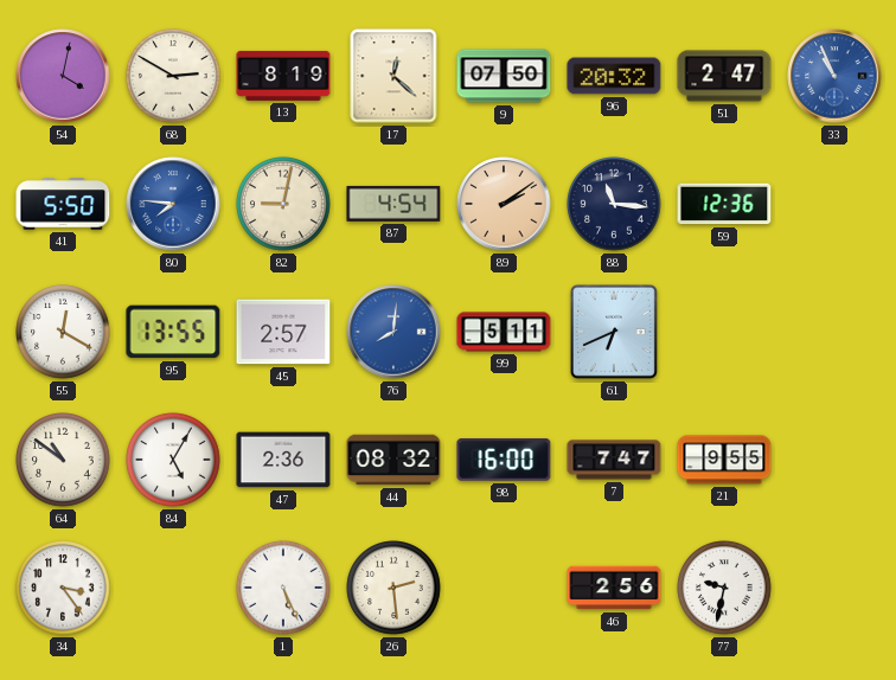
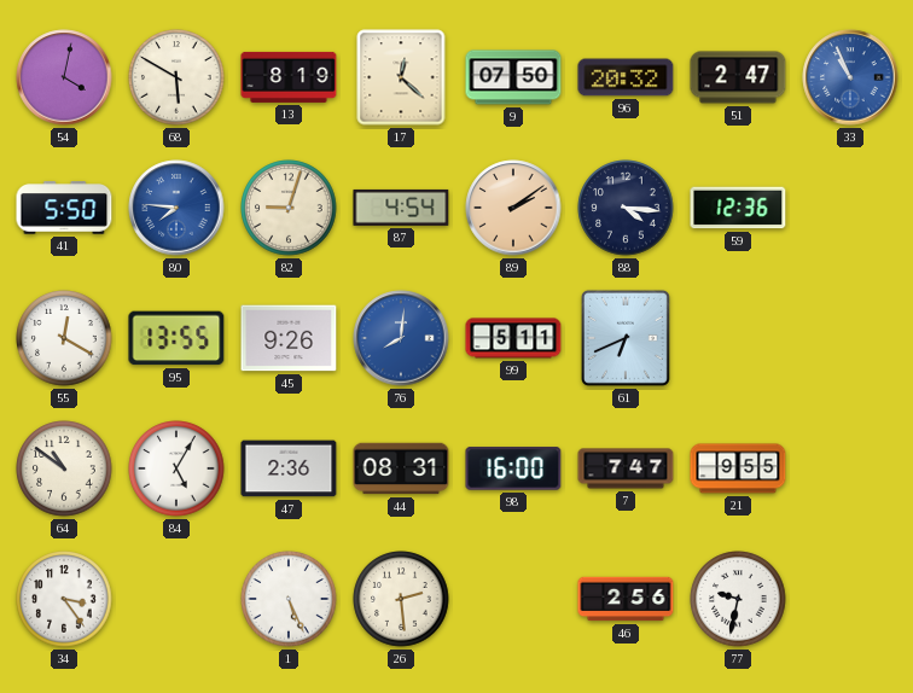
68: 2:50 -> 5:50
82: 9:02 -> 9:03
88: 11:16 -> 4:16
45: 2:57 -> 9:26
44: 08:32 -> 08:31
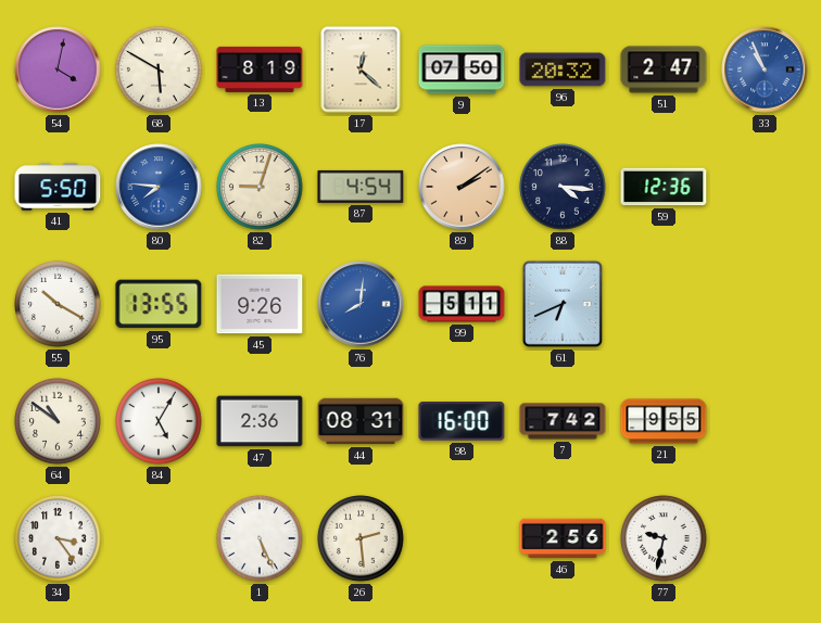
55: 12:20 -> 10:20
7: 7:47 -> 7:42
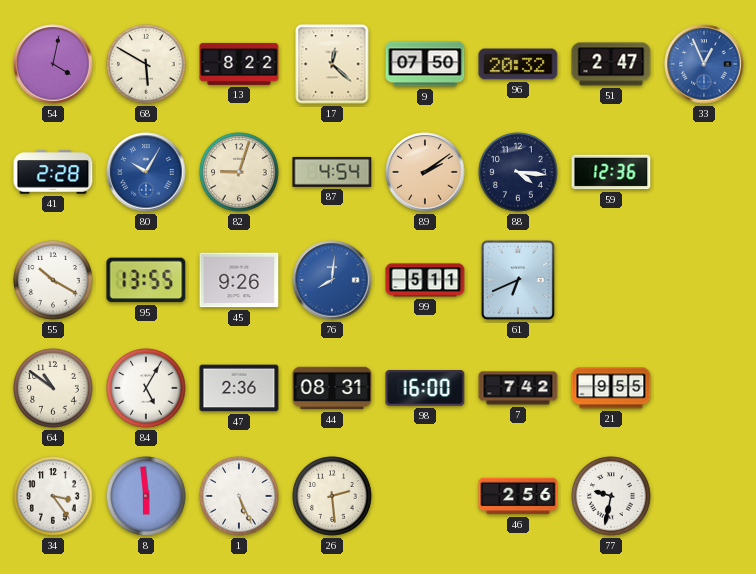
13: 8:19 -> 8:22
33: 10:56 -> 12:56
41: 5:50 -> 2:28
80: 7:46 -> 10:05
8: none -> 5:59
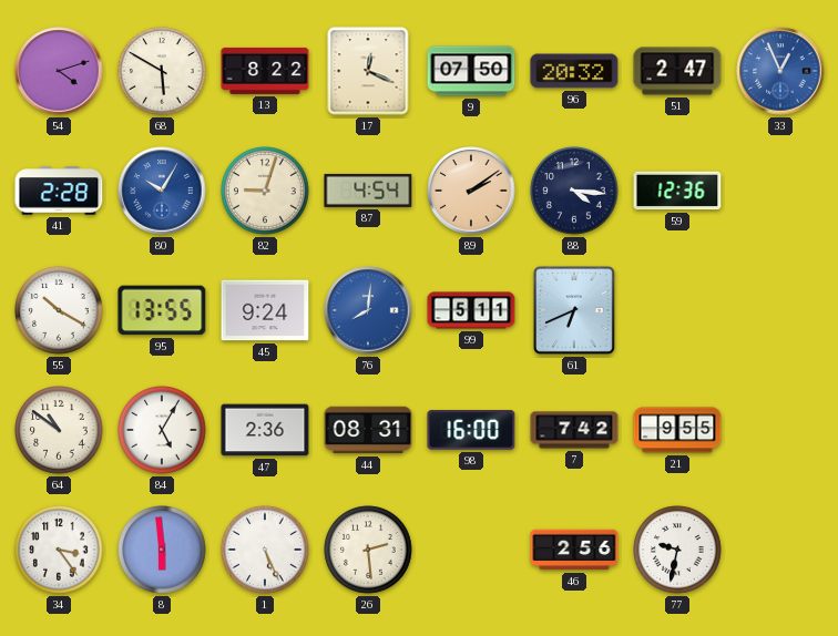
54: 4:02 -> 4:12
17: 12:22 -> 12:19
45: 9:26 -> 9:24
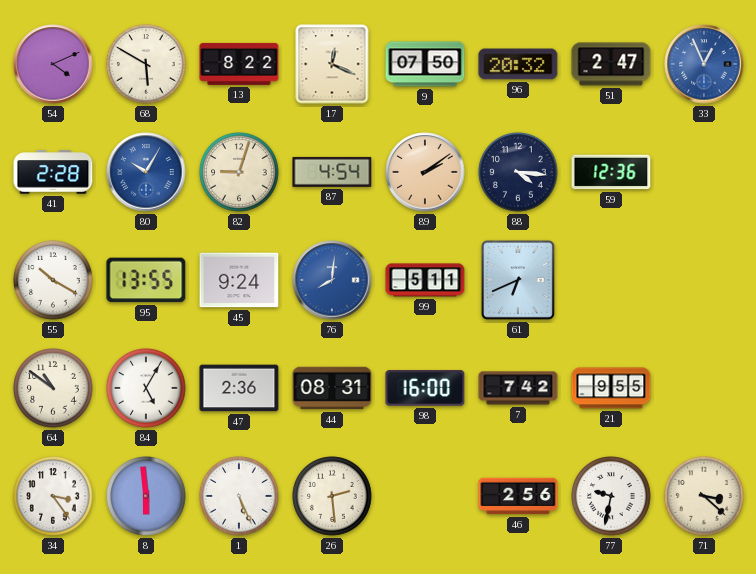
54: 4:12 -> 4:11
71: none -> 3:22
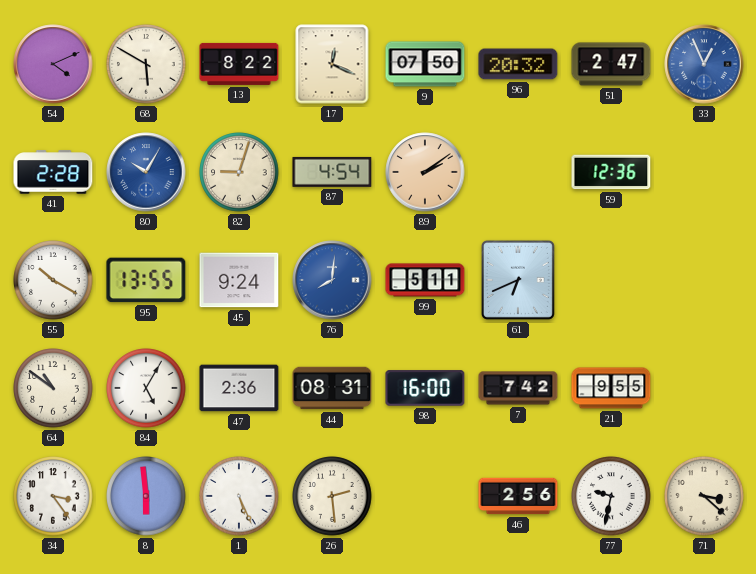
88: 4:16 -> none
